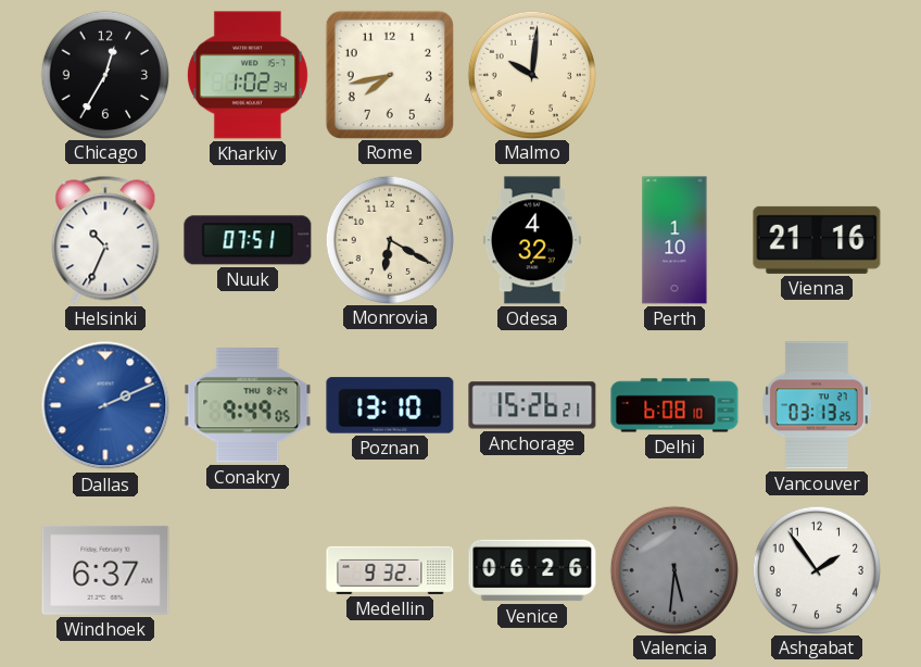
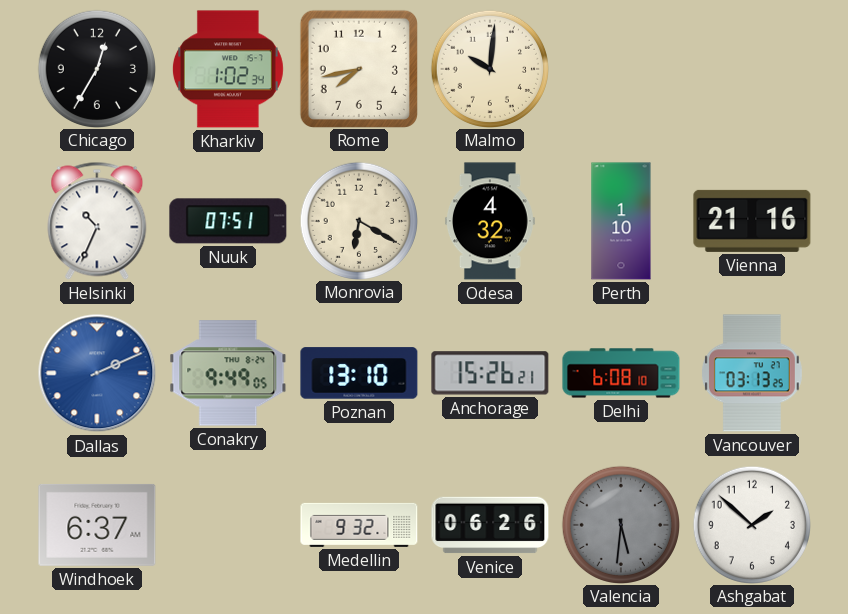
Ashgabat: 1:54 -> 1:52
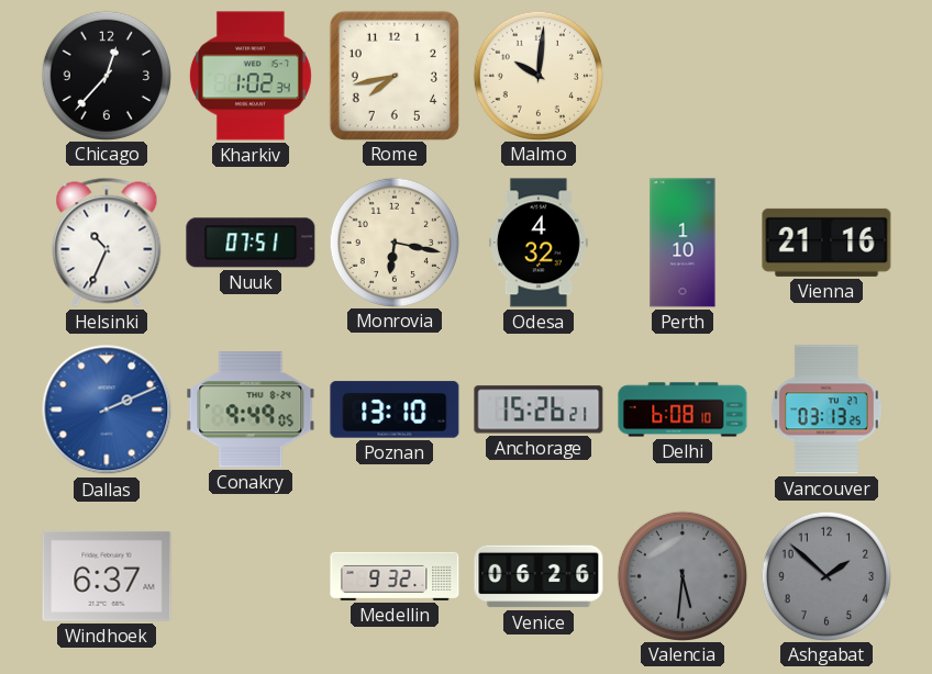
Chicago: 12:35 -> 12:37
Monrovia: 6:20 -> 6:17
Ashgabat dial: white -> grey
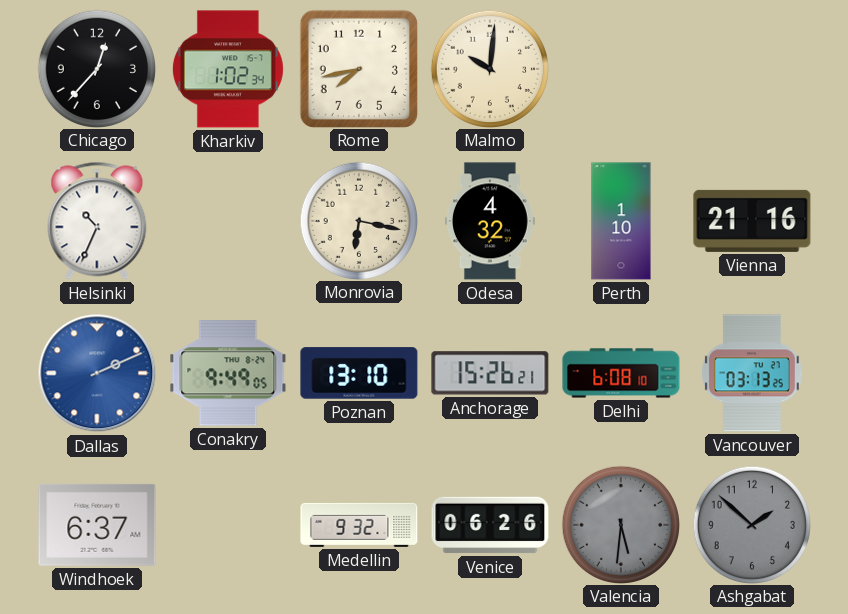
Nuuk: 07:51 -> none
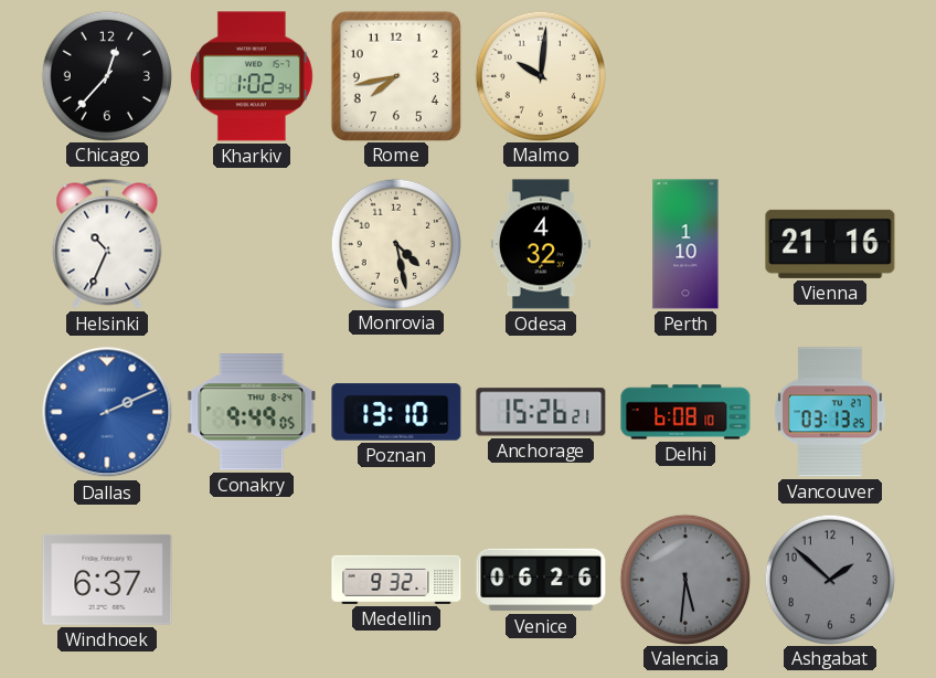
Monrovia: 6:17 -> 4:28
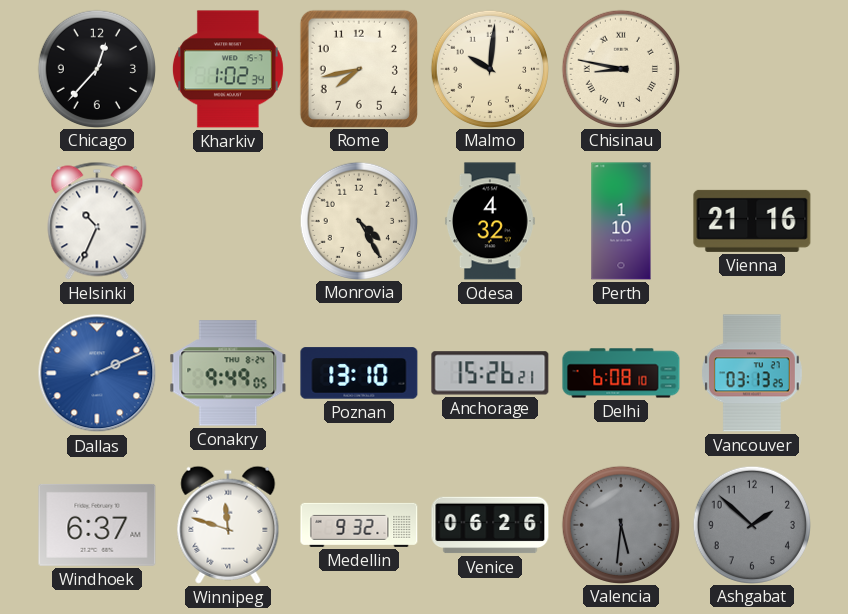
Chisinau: none -> 8:47
Monrovia: 4:28 -> 4:25
Winnipeg: none -> 11:48
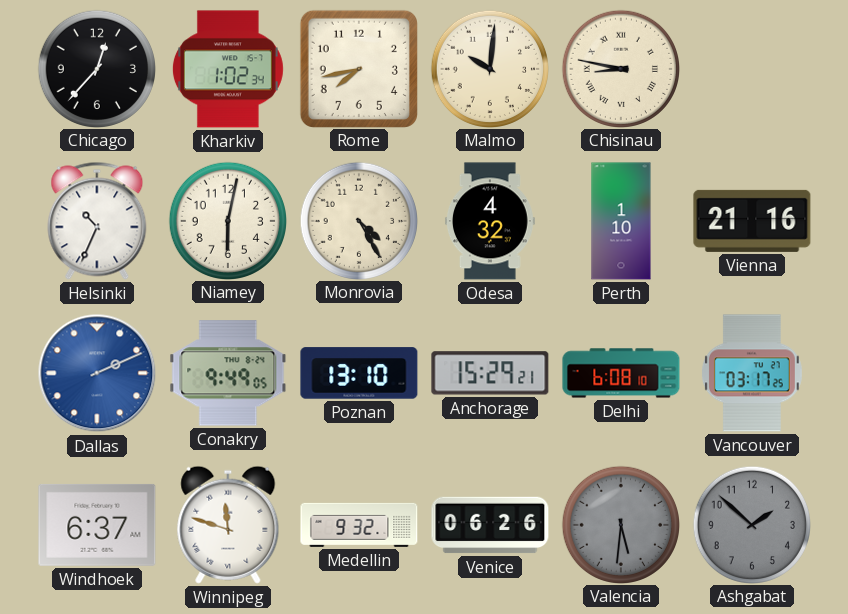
Niamey: none -> 6:02
Anchorage: 15:26 -> 15:29
Vancouver: 03:13 -> 03:17
